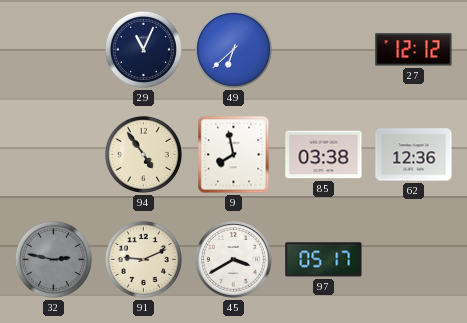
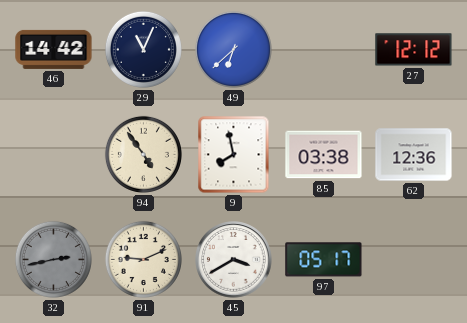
46: none -> 14:42
32: 2:47 -> 2:43
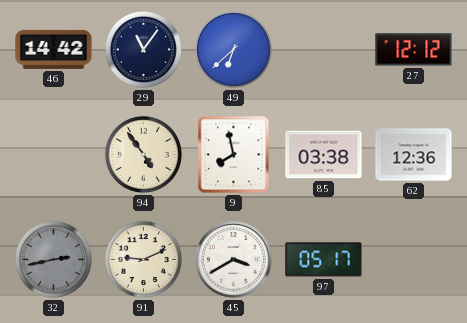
29: 11:04 -> 11:06
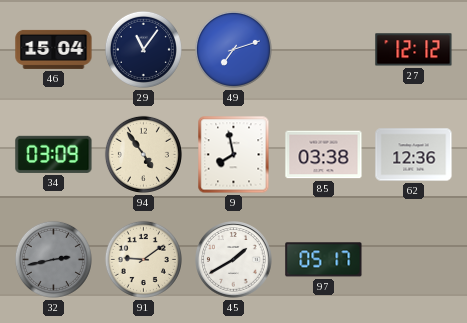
46: 14:42 -> 15:04
49: 6:38 -> 7:12
34: none -> 03:09
91: 9:11 -> 9:09
45: 3:40 -> 1:40
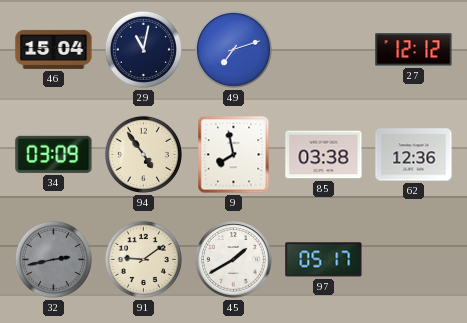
29: 11:06 -> 11:02
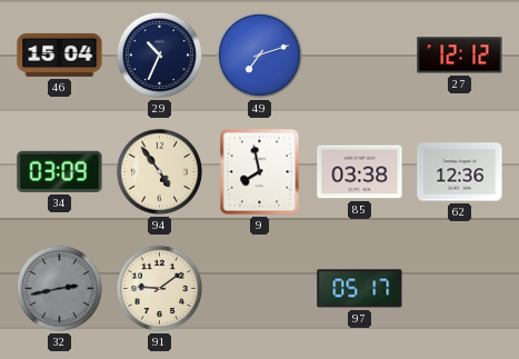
29: 11:02 -> 10:34
45: 1:40 -> none
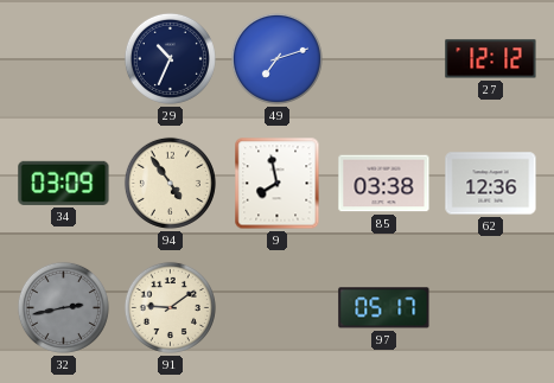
46: 15:04 -> none
